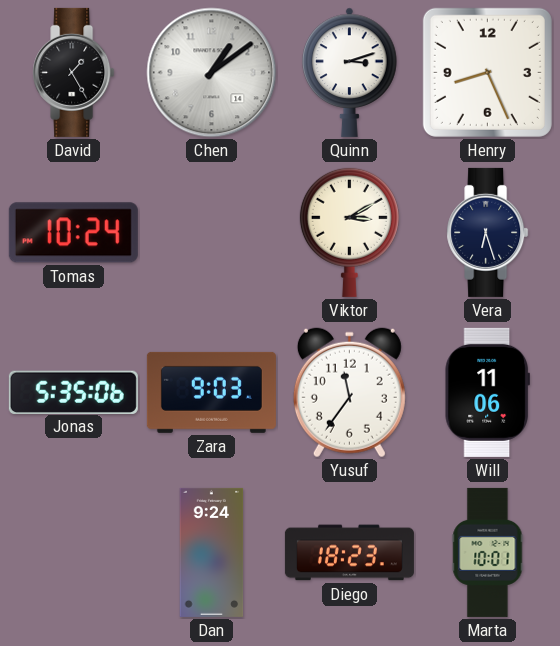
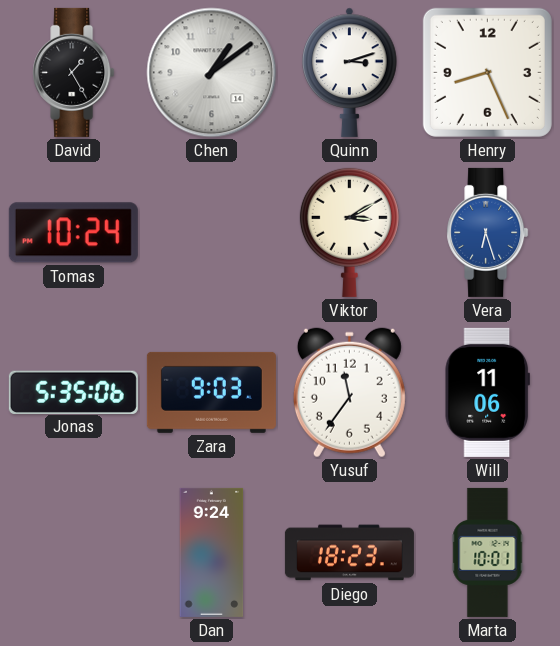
Vera dial: navy -> blue
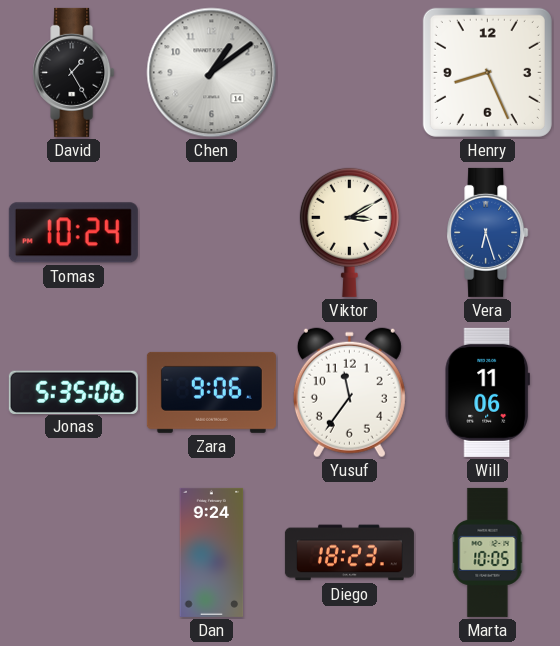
Quinn: 3:12 -> none
Zara: 9:03 -> 9:06
Marta: 10:01 -> 10:05
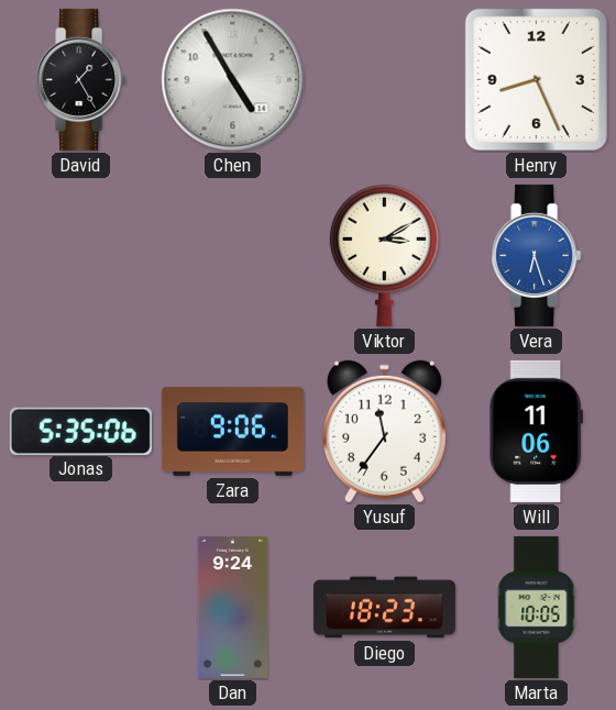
Chen: 1:09 -> 4:55
Tomas: 10:24 -> none
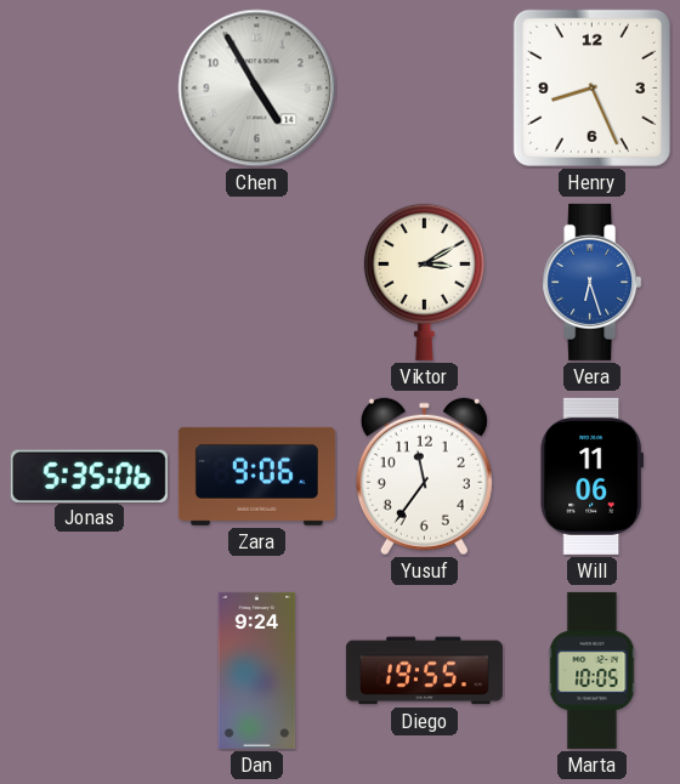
David: 1:25 -> none
Diego: 18:23 -> 19:55
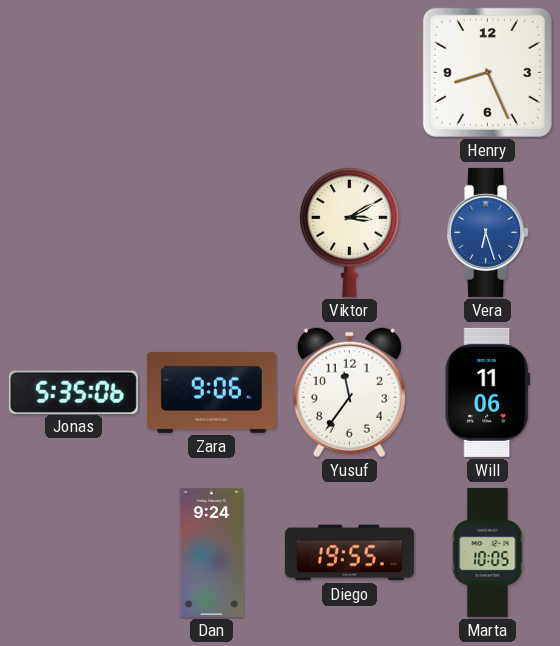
Chen: 4:55 -> none
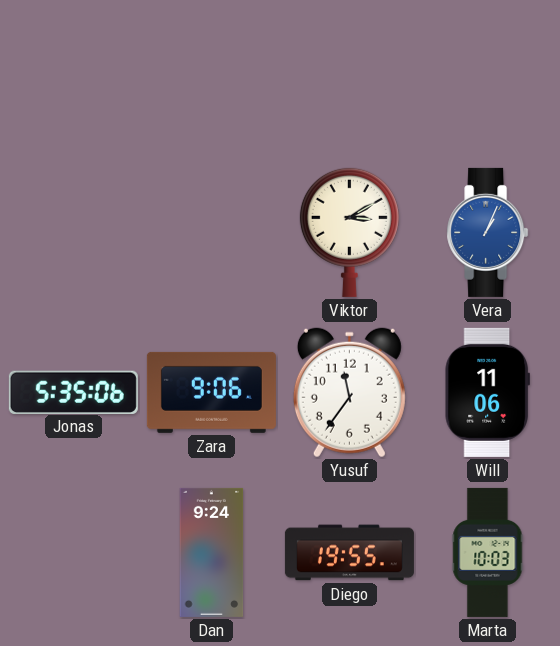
Henry: 8:26 -> none
Vera: 6:27 -> 1:04
Marta: 10:05 -> 10:03
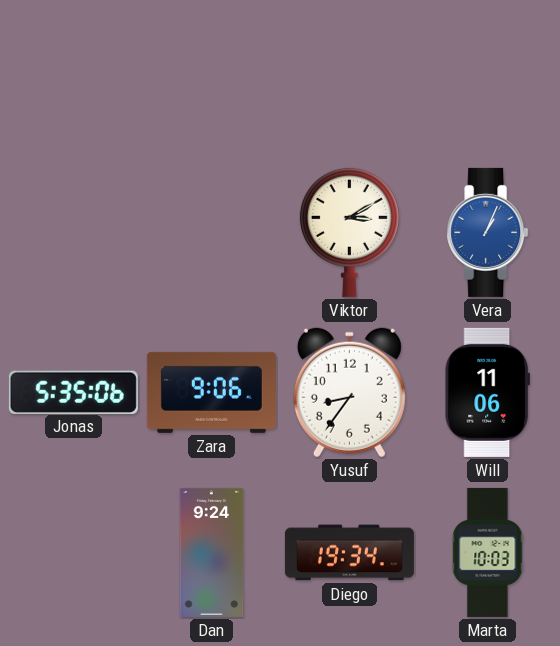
Yusuf: 11:36 -> 8:36
Diego: 19:55 -> 19:34
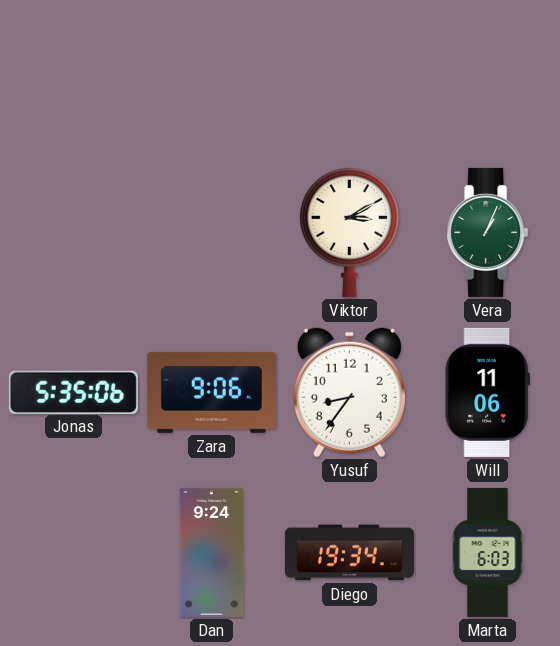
Vera dial: blue -> green
Marta: 10:03 -> 6:03
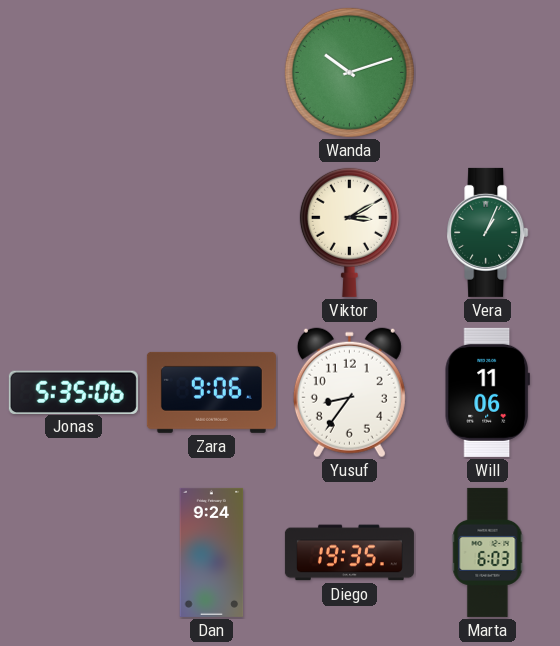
Wanda: none -> 10:12
Diego: 19:34 -> 19:35
